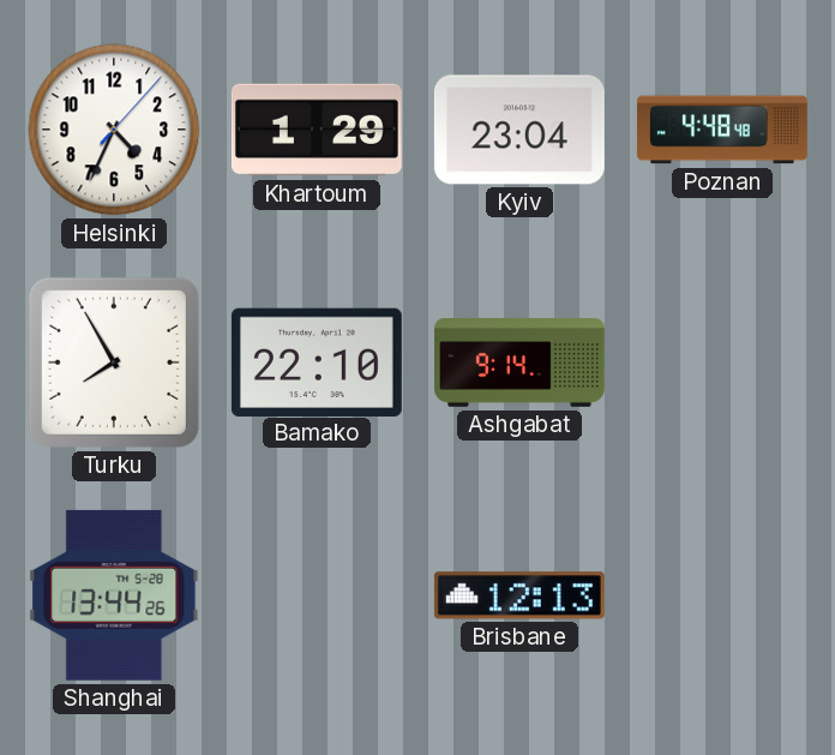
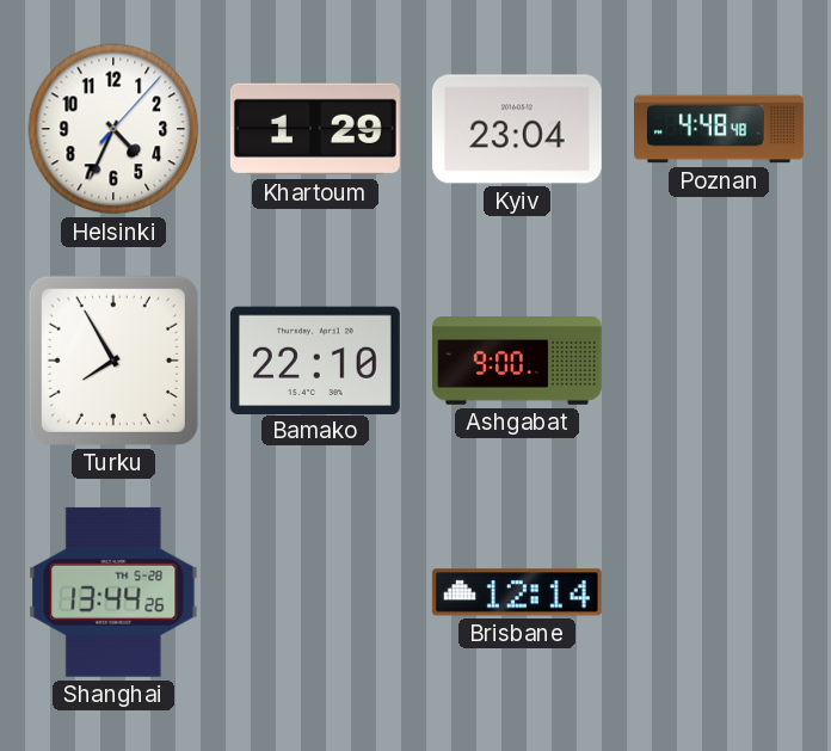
Ashgabat: 9:14 -> 9:00
Brisbane: 12:13 -> 12:14
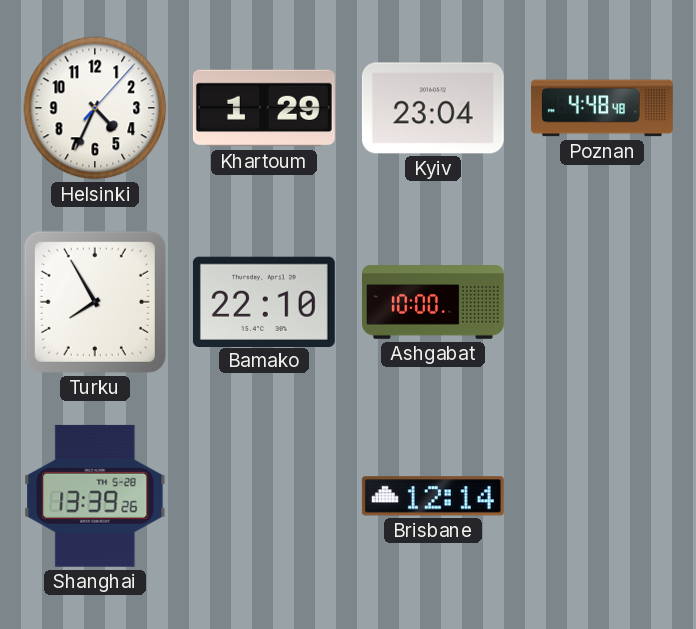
Ashgabat: 9:00 -> 10:00
Shanghai: 13:44 -> 13:39
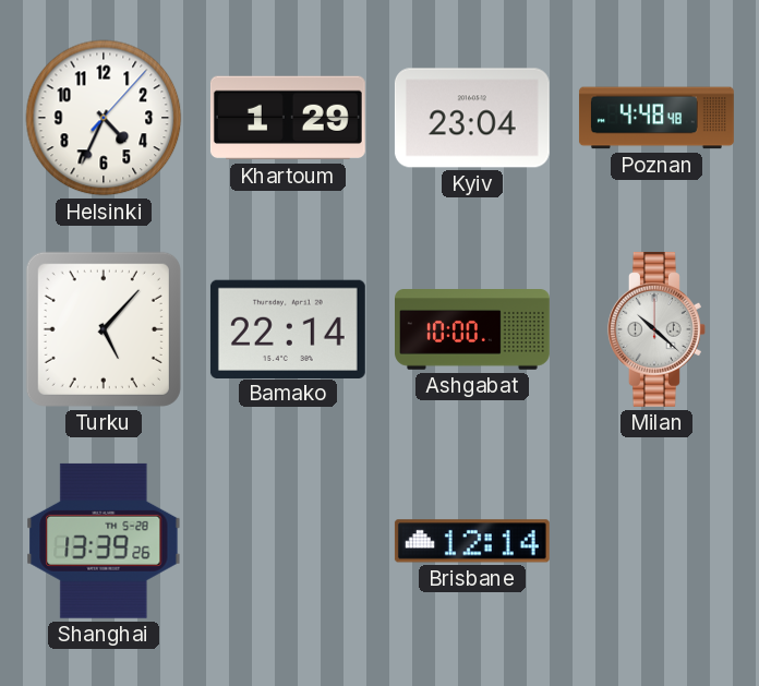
Turku: 7:55 -> 5:07
Bamako: 22:10 -> 22:14
Milan: none -> 10:22
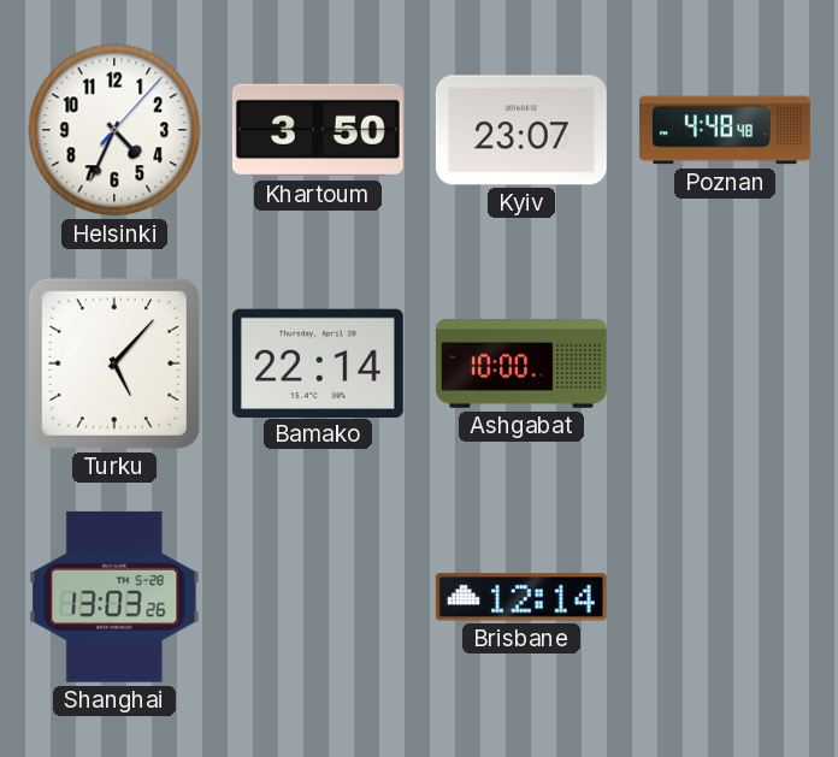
Khartoum: 1:29 -> 3:50
Kyiv: 23:04 -> 23:07
Milan: 10:22 -> none
Shanghai: 13:39 -> 13:03
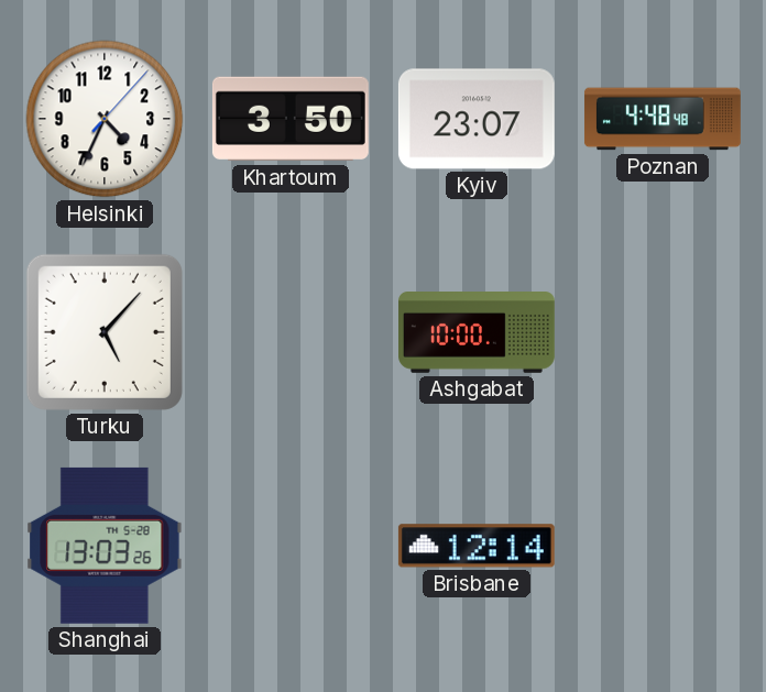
Bamako: 22:14 -> none
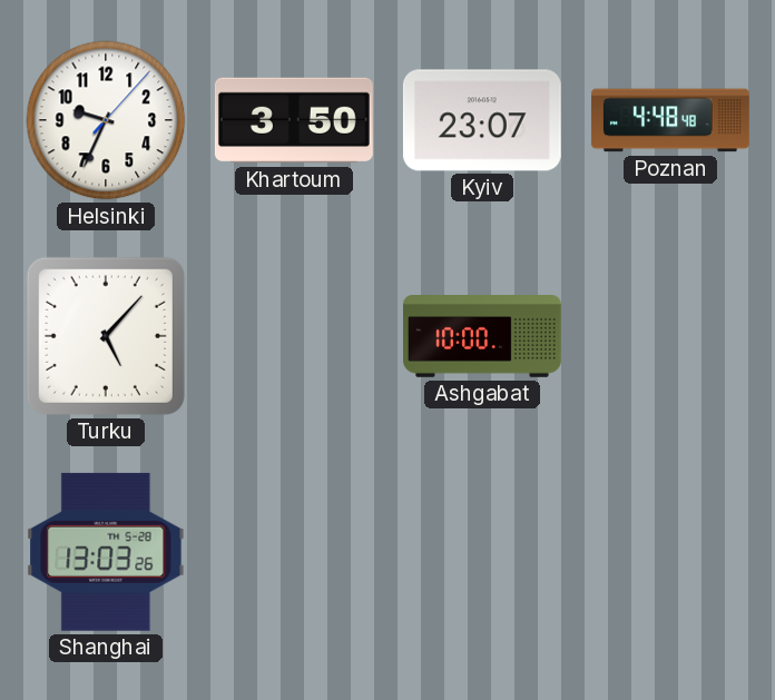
Helsinki: 4:34 -> 9:34
Brisbane: 12:14 -> none
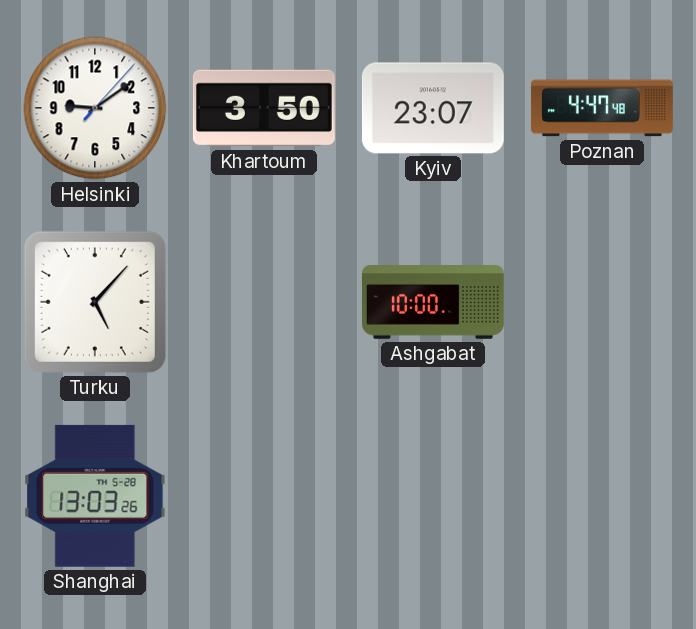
Helsinki: 9:34 -> 9:09
Poznan: 4:48 -> 4:47
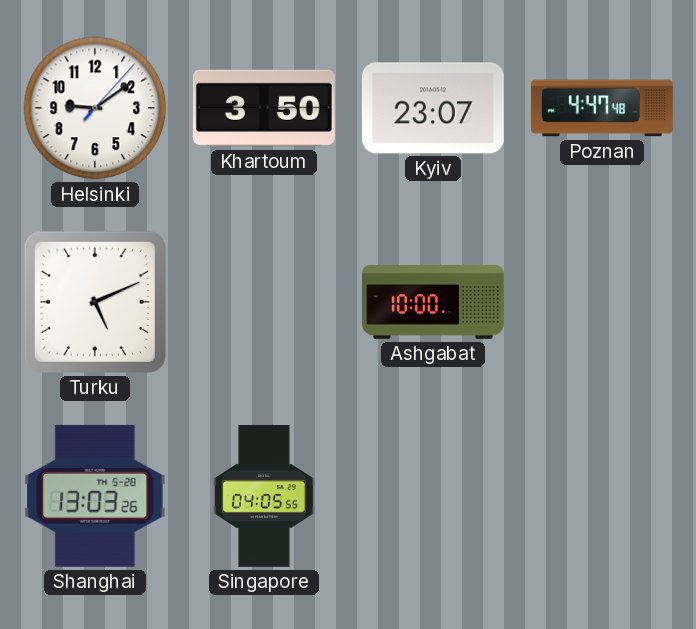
Turku: 5:07 -> 5:11
Singapore: none -> 04:05
